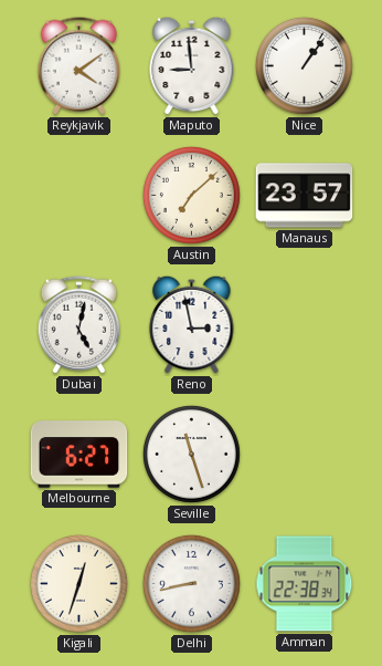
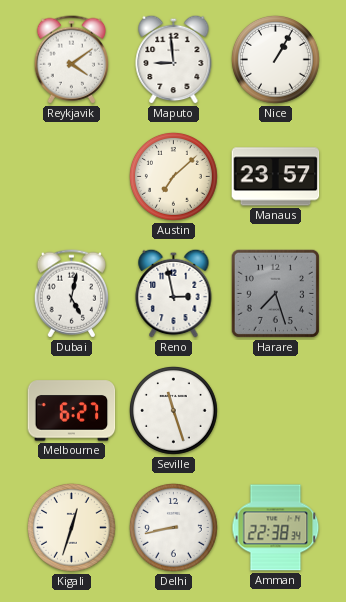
Nice: 1:06 -> 1:05
Harare: none -> 7:27
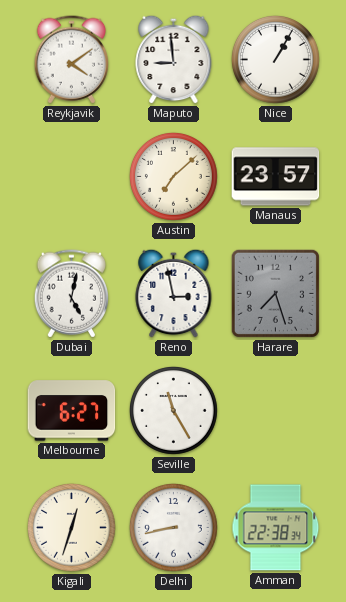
Seville: 11:27 -> 11:25
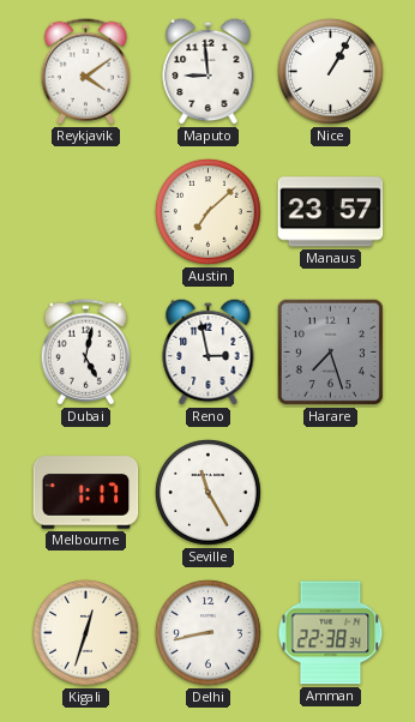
Melbourne: 6:27 -> 1:17
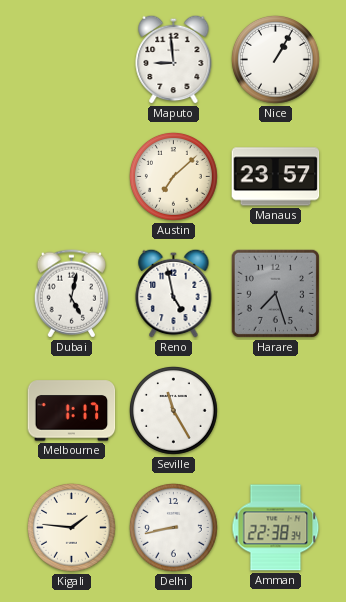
Reykjavik: 4:09 -> none
Reno: 2:58 -> 4:58
Kigali: 12:33 -> 1:46
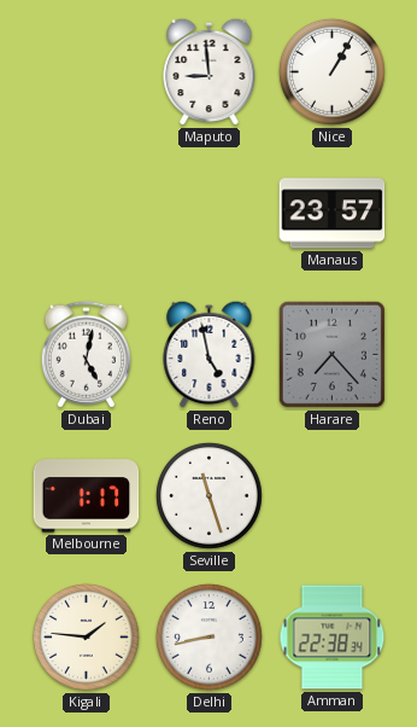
Austin: 7:08 -> none
Harare: 7:27 -> 7:23
Seville: 11:25 -> 11:27
